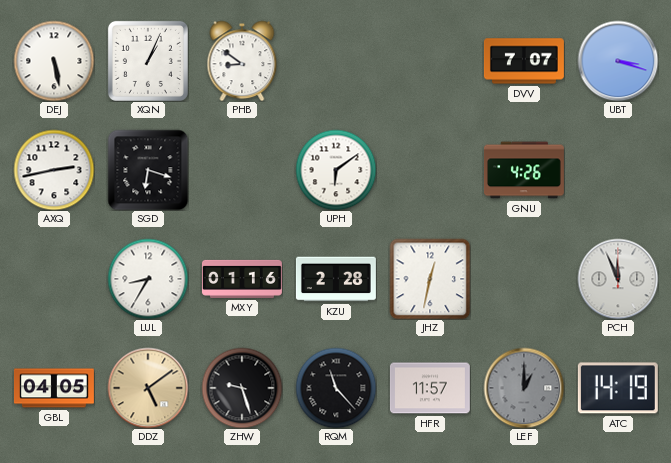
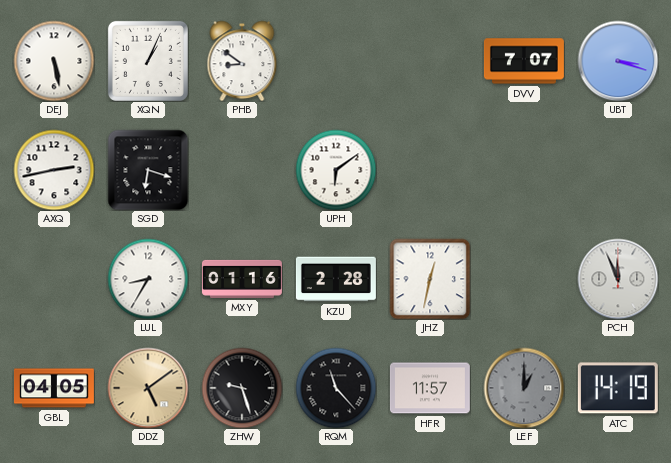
GNU: 4:26 -> none
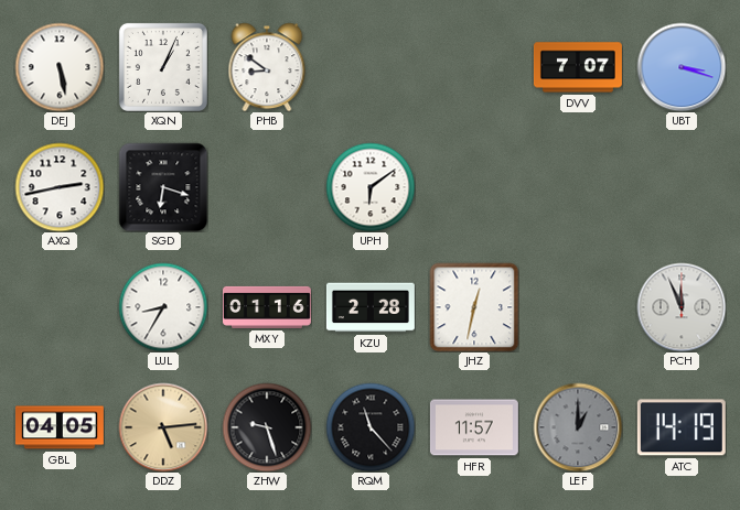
DDZ: 5:09 -> 5:14
